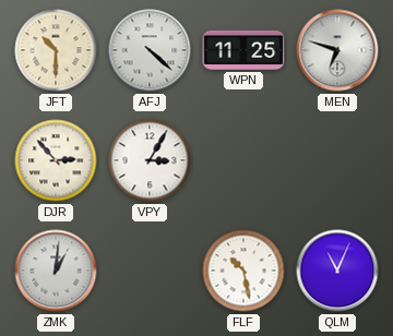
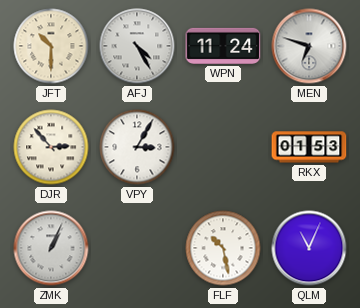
AFJ: 4:22 -> 4:25
WPN: 11:25 -> 11:24
RKX: none -> 01:53
ZMK: 1:01 -> 1:04
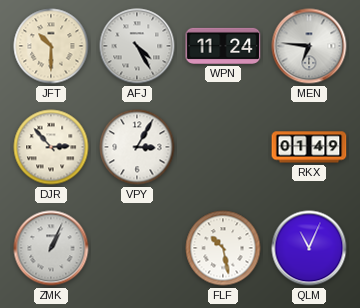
MEN: 6:48 -> 6:46
RKX: 01:53 -> 01:49
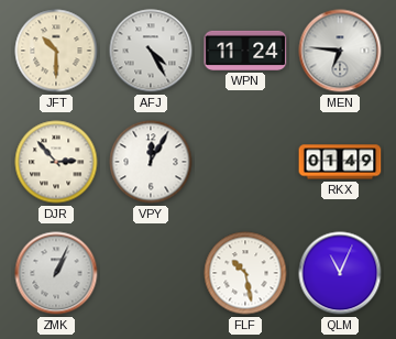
VPY: 3:05 -> 12:05
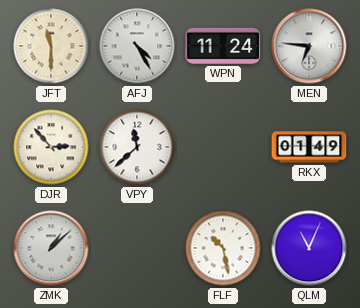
JFT: 10:30 -> 11:30
VPY: 12:05 -> 11:38
ZMK: 1:04 -> 1:08
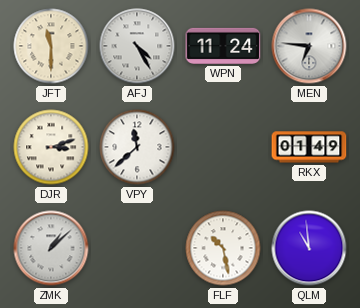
DJR: 2:53 -> 3:12
QLM: 11:04 -> 10:59
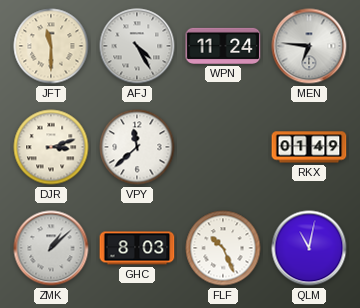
GHC: none -> 8:03
FLF: 10:28 -> 10:26
QLM: 10:59 -> 11:02
